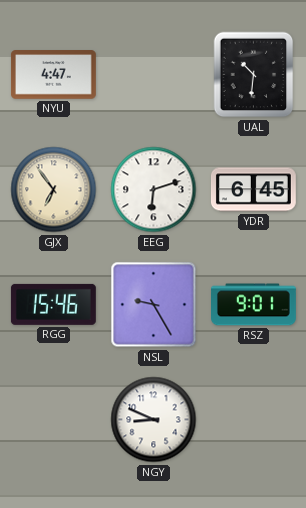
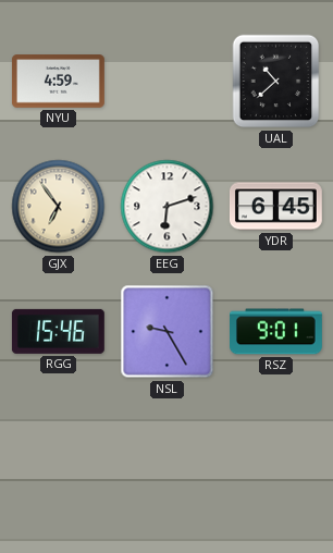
NYU: 4:47 -> 4:59
UAL: 10:31 -> 10:38
NGY: 8:49 -> none
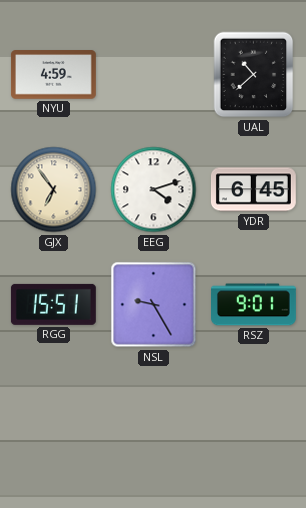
EEG: 6:12 -> 4:12
RGG: 15:46 -> 15:51
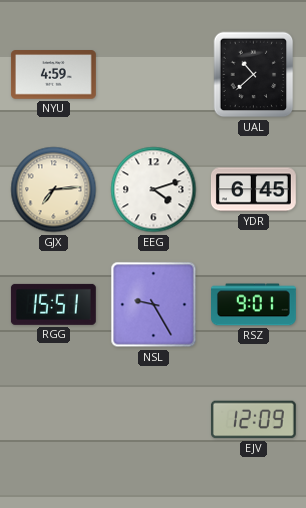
GJX: 6:54 -> 7:14
EJV: none -> 12:09
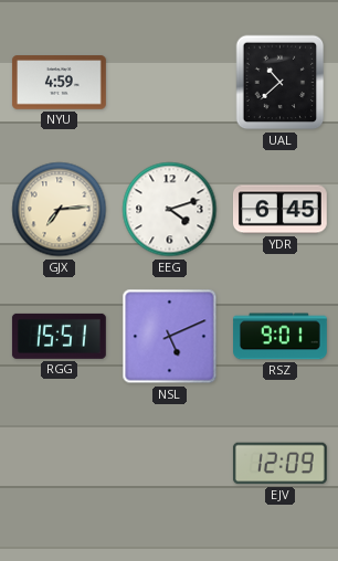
NSL: 9:25 -> 5:11
